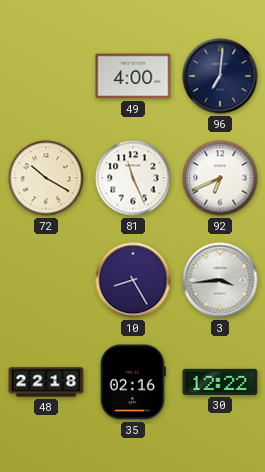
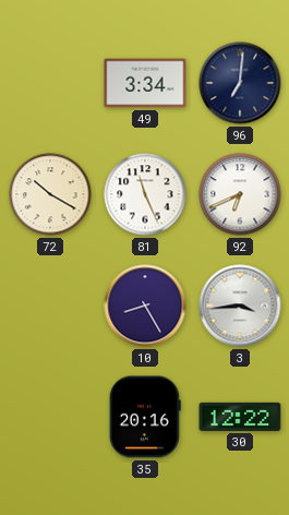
49: 4:00 -> 3:34
48: 22:18 -> none
35: 02:16 -> 20:16
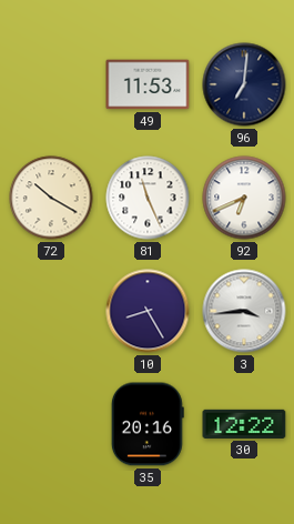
49: 3:34 -> 11:53
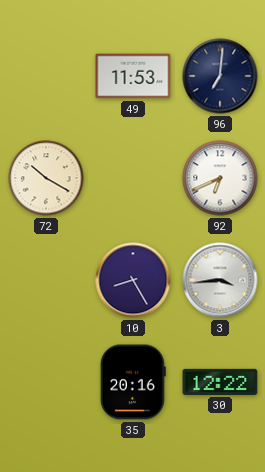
81: 11:26 -> none
